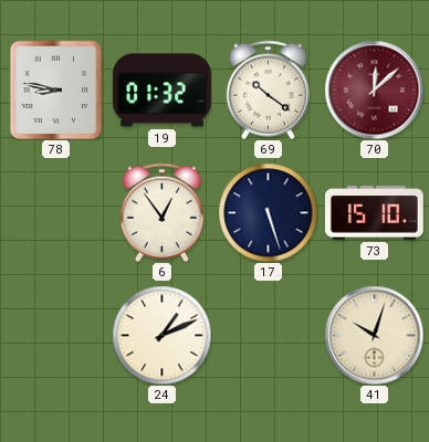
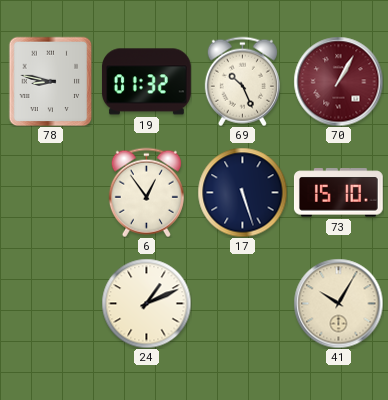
69: 10:21 -> 10:26
70: 12:08 -> 1:05
41: 10:03 -> 10:05
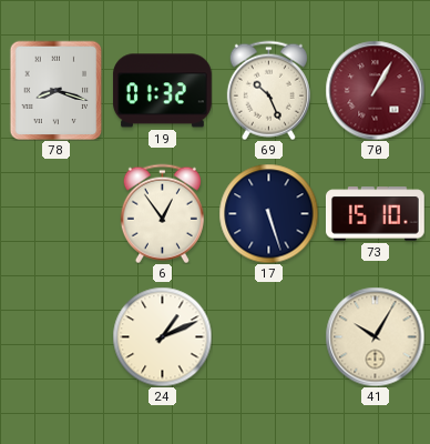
78: 8:47 -> 8:18
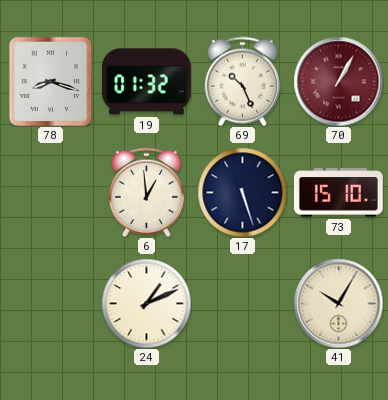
6: 12:54 -> 12:59
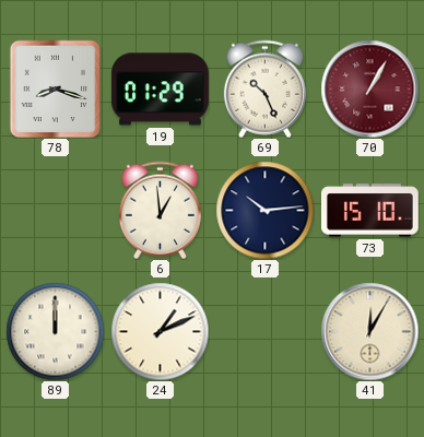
19: 01:32 -> 01:29
17: 5:27 -> 10:14
89: none -> 12:00
41: 10:05 -> 12:05
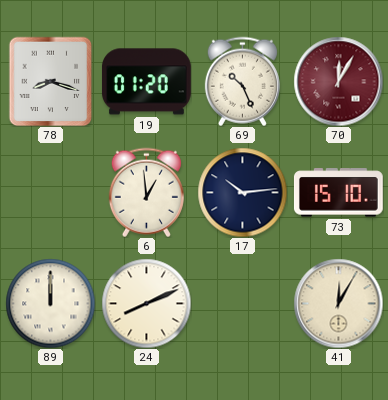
19: 01:29 -> 01:20
70: 1:05 -> 12:05
24: 1:11 -> 8:11
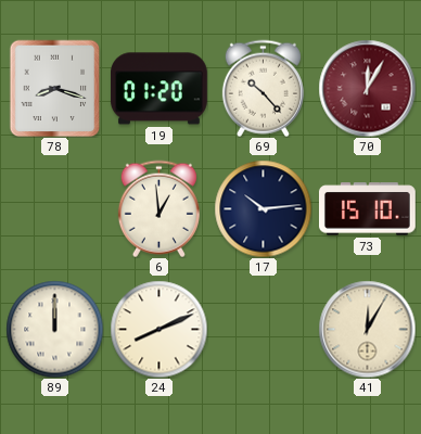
69: 10:26 -> 10:23
